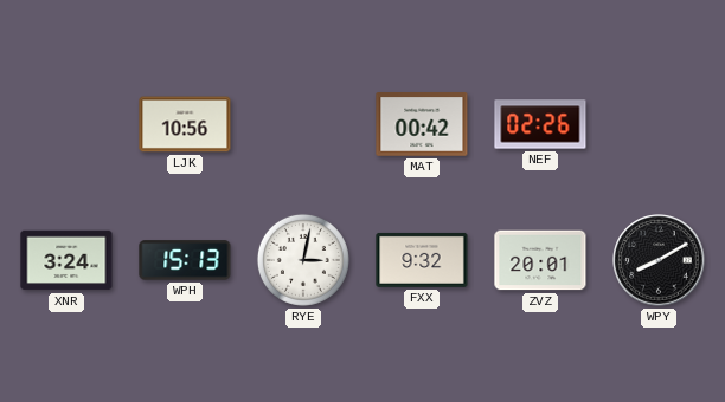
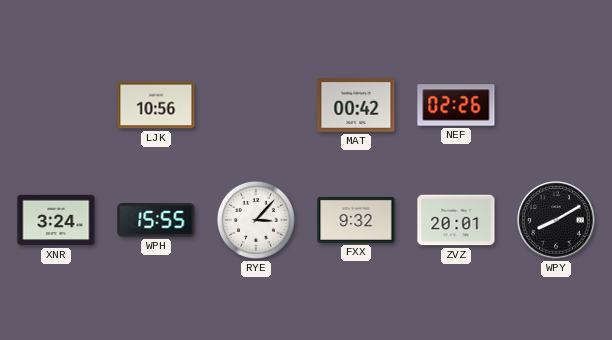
WPH: 15:13 -> 15:55
RYE: 3:02 -> 3:07
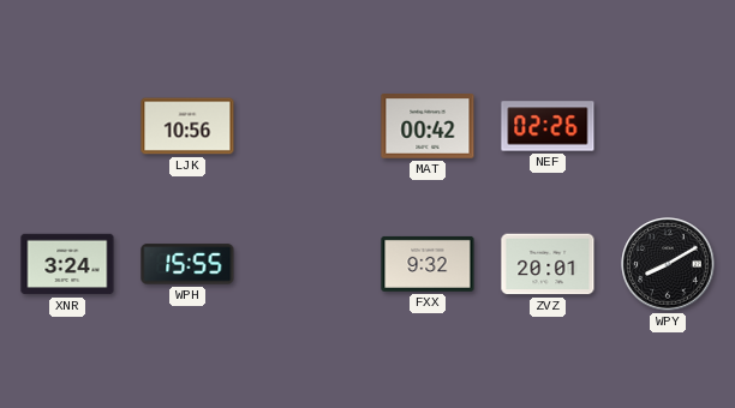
RYE: 3:07 -> none
